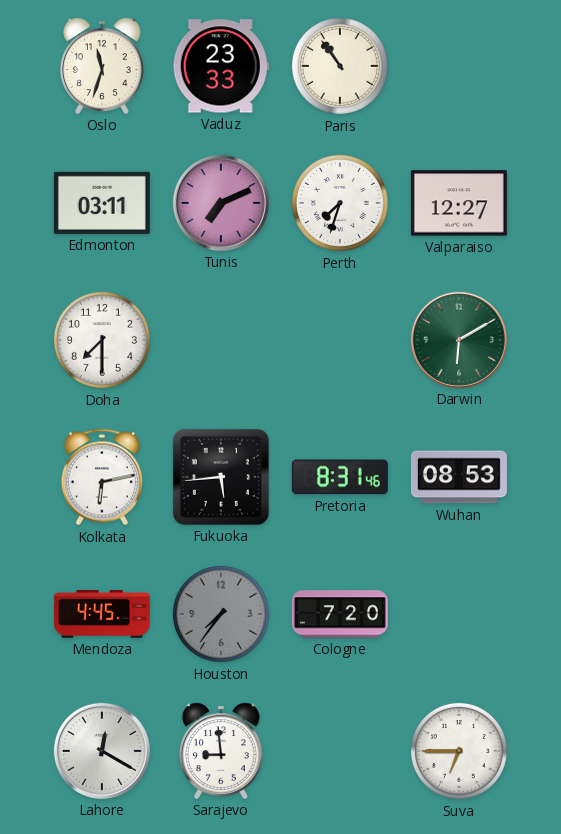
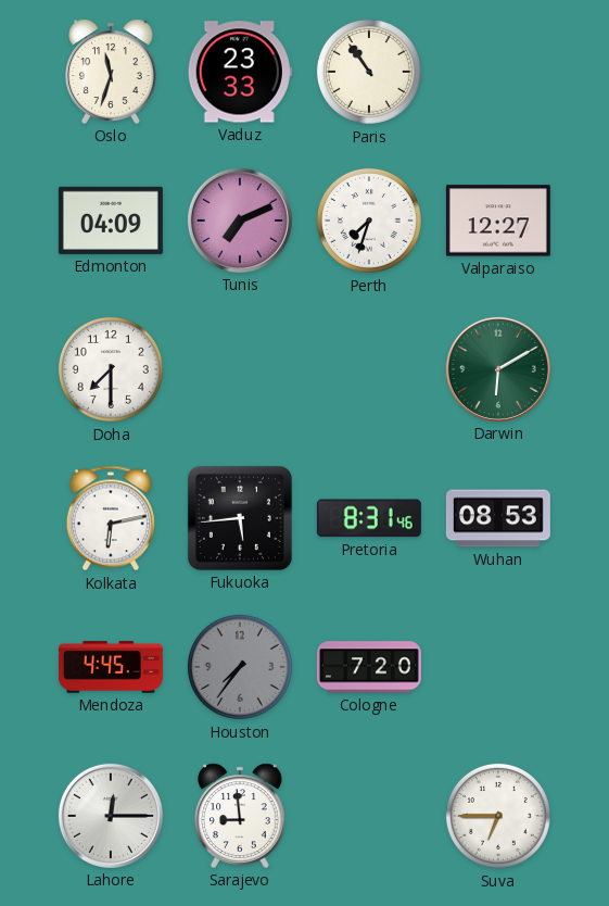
Edmonton: 03:11 -> 04:09
Lahore: 12:20 -> 12:15
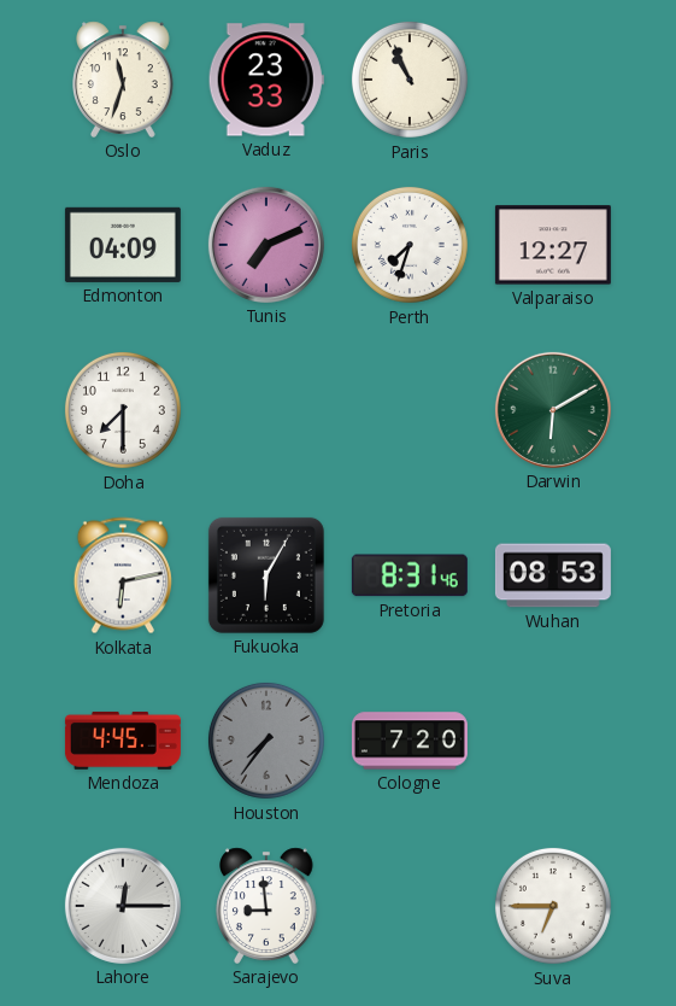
Paris: 10:54 -> 10:56
Fukuoka: 5:44 -> 6:05
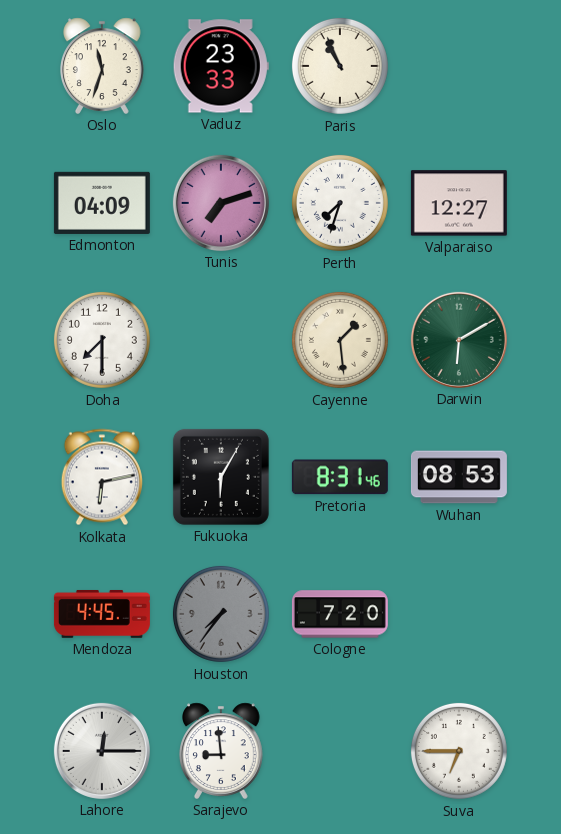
Tunis: 7:11 -> 7:12
Cayenne: none -> 1:29
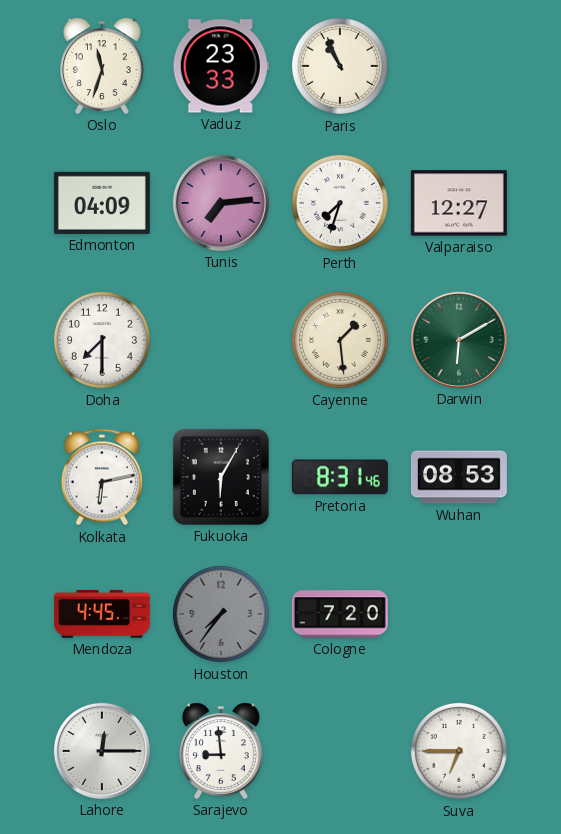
Tunis: 7:12 -> 7:14
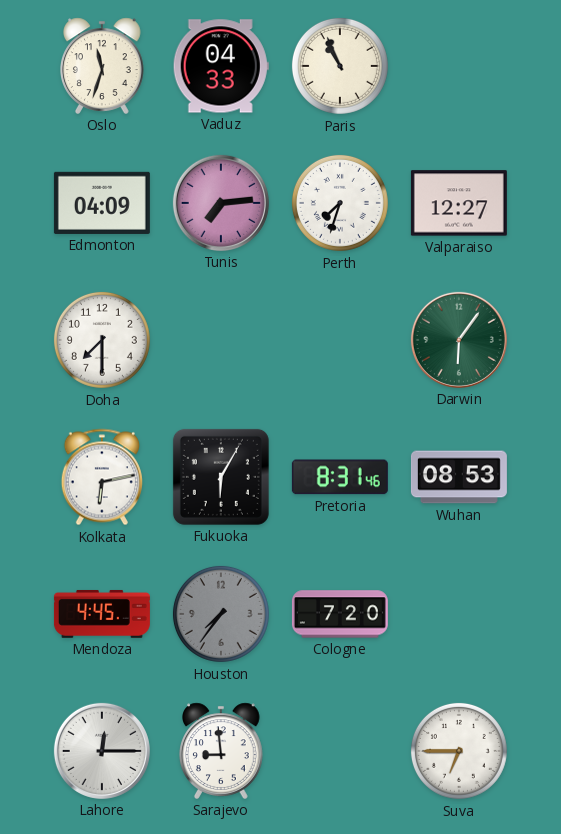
Vaduz: 23:33 -> 04:33
Cayenne: 1:29 -> none
Darwin: 6:10 -> 6:06
